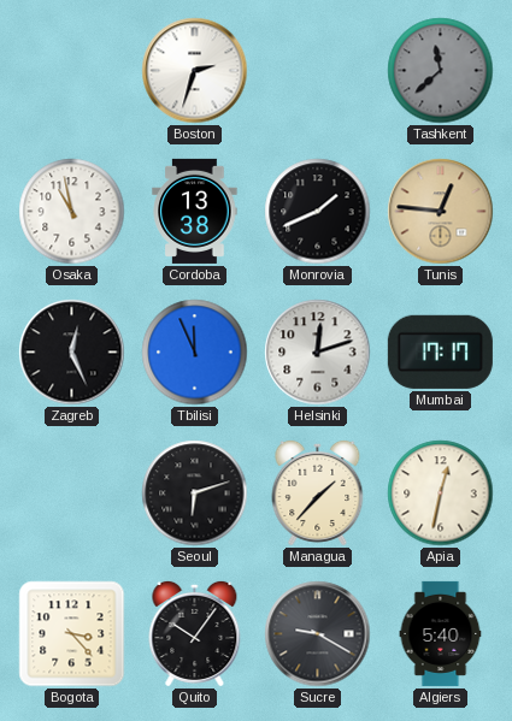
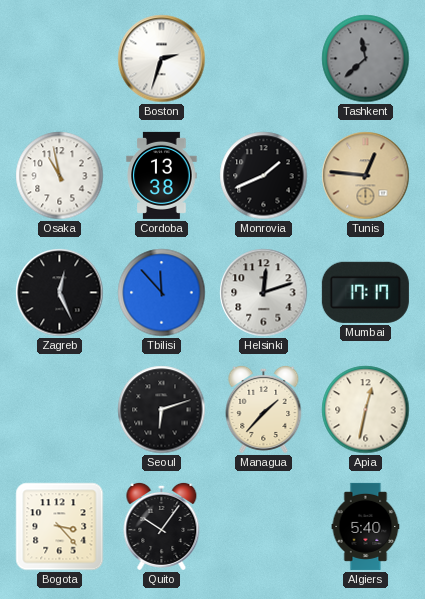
Tbilisi: 11:56 -> 11:53
Sucre: 9:20 -> none
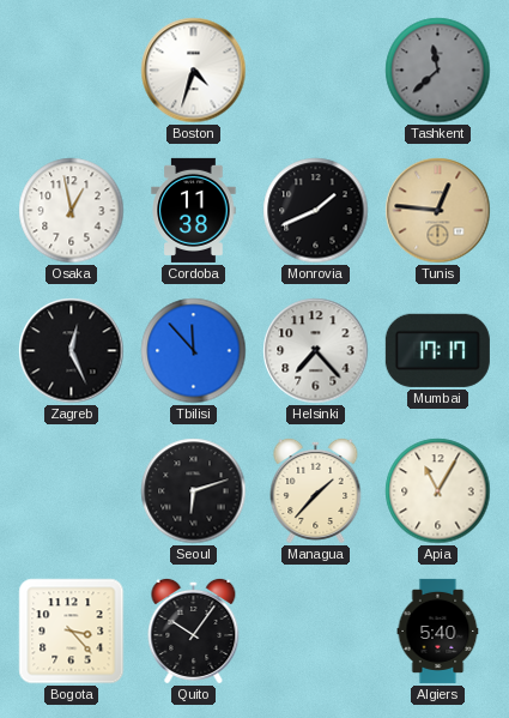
Boston: 2:33 -> 4:33
Osaka: 10:58 -> 12:58
Cordoba: 13:38 -> 11:38
Helsinki: 12:12 -> 7:23
Apia: 12:32 -> 11:05
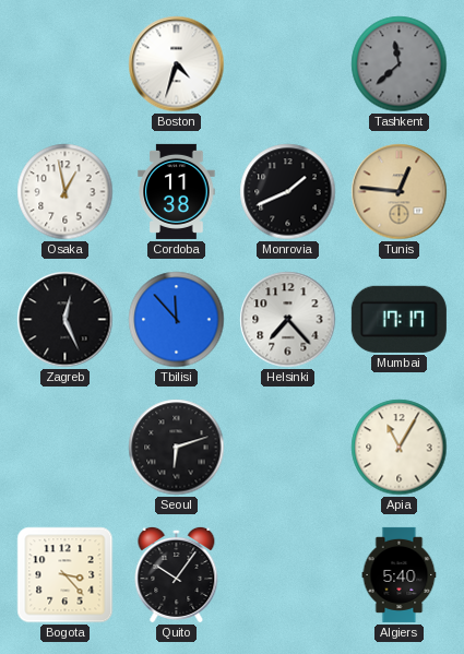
Managua: 1:37 -> none
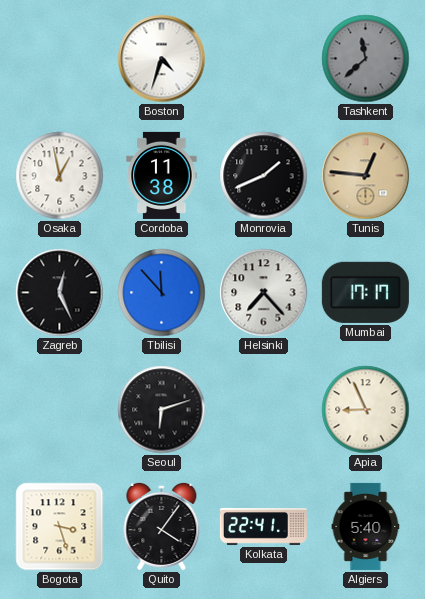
Apia: 11:05 -> 8:56
Bogota: 3:23 -> 3:27
Quito: 10:06 -> 4:06
Kolkata: none -> 22:41
